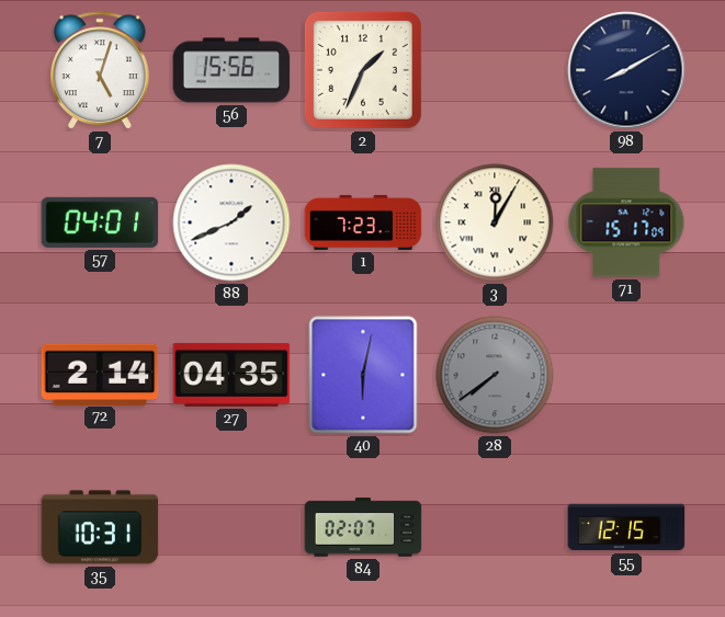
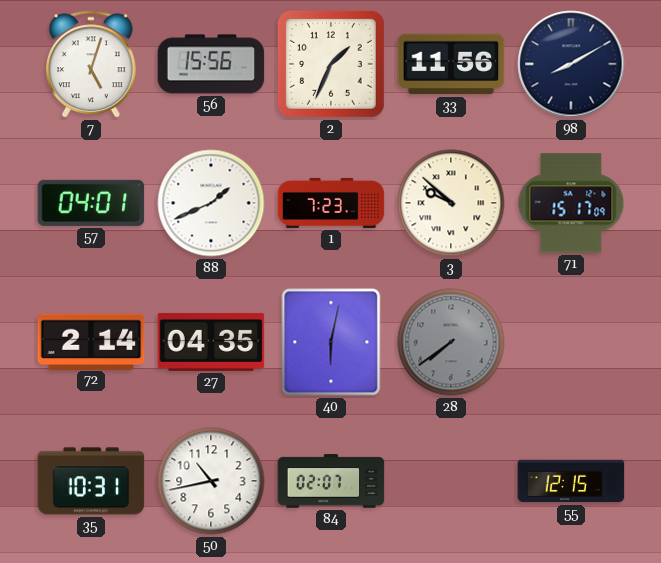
33: none -> 11:56
3: 12:05 -> 9:52
50: none -> 10:43
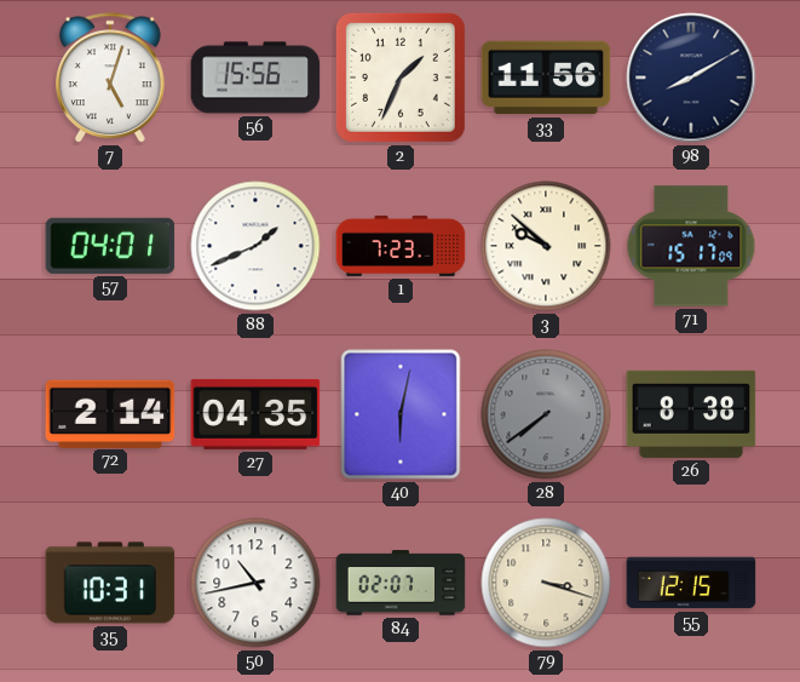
26: none -> 8:38
79: none -> 3:18
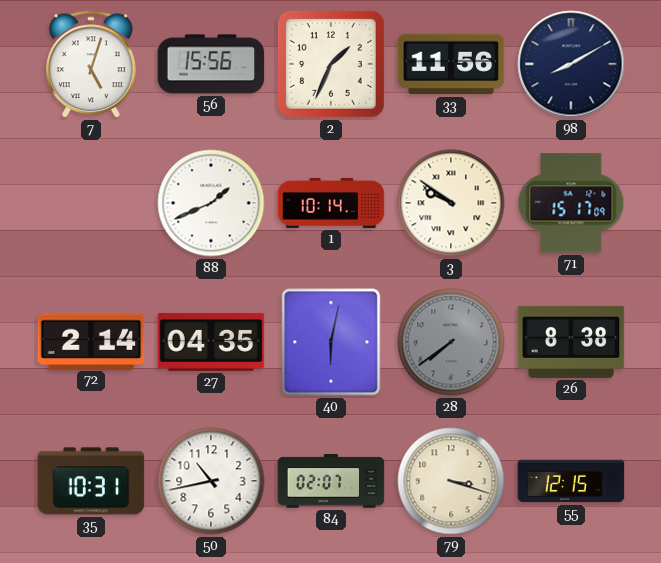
57: 04:01 -> none
1: 7:23 -> 10:14
3: 9:52 -> 9:51
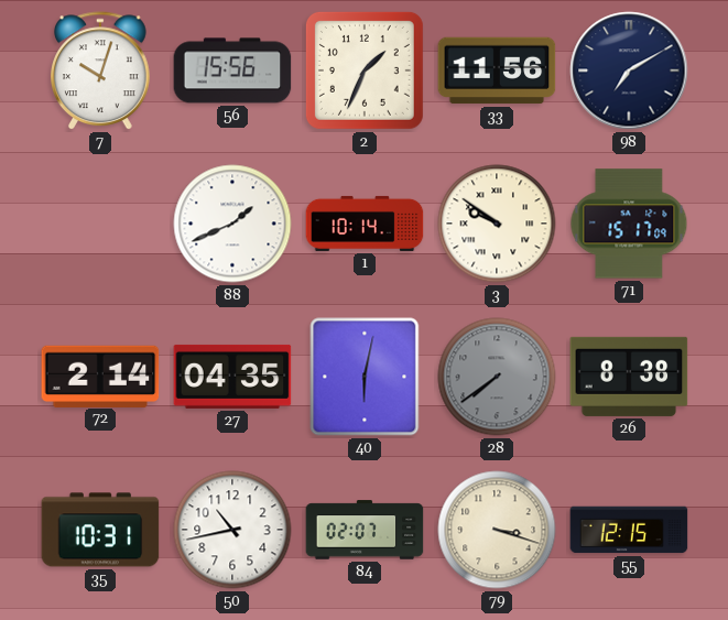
7: 5:03 -> 10:03
98: 8:10 -> 7:10
